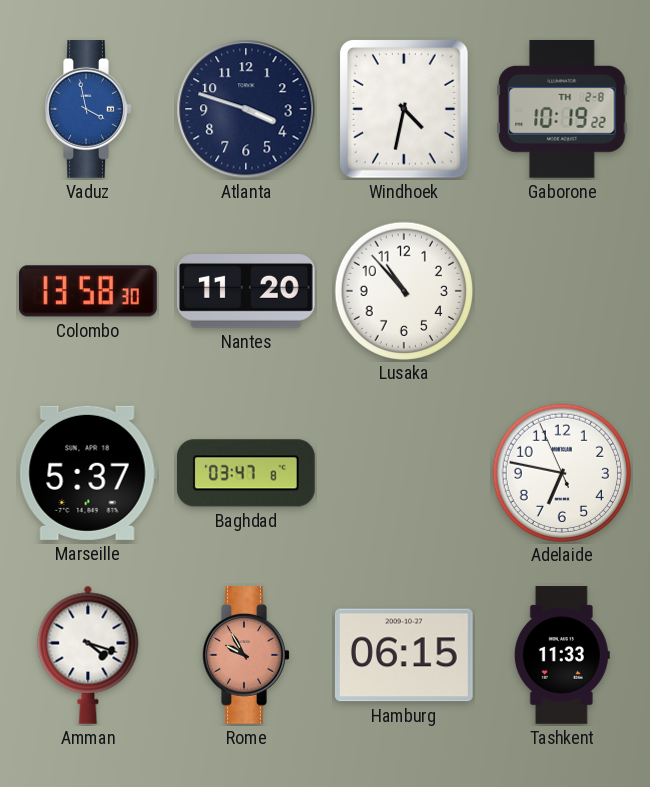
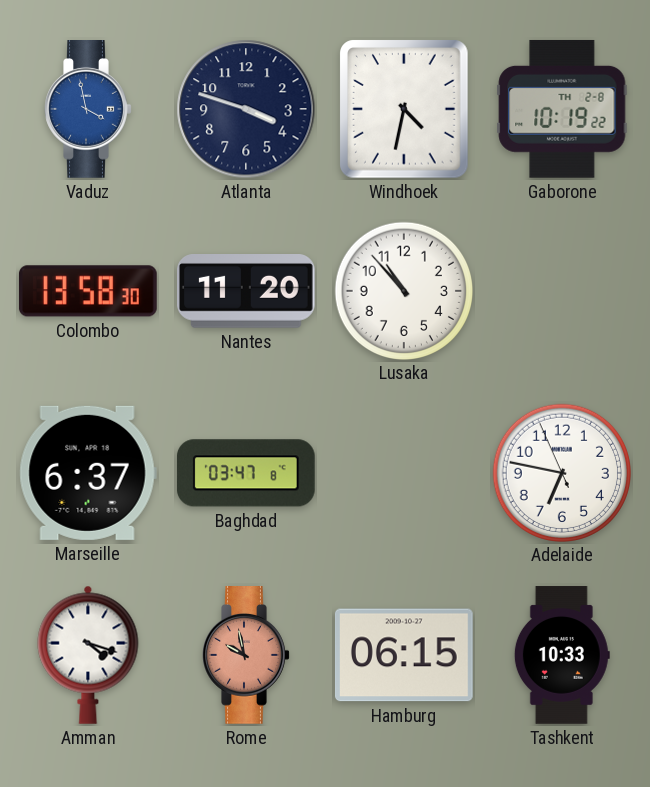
Marseille: 5:37 -> 6:37
Rome: 9:55 -> 9:58
Tashkent: 11:33 -> 10:33
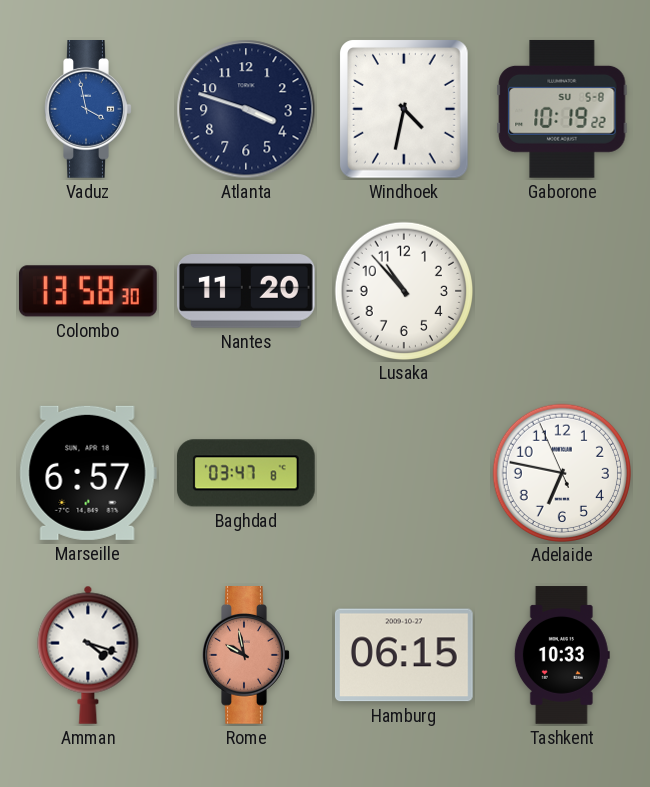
Gaborone date: TH 2-8 -> SU 5-8
Marseille: 6:37 -> 6:57
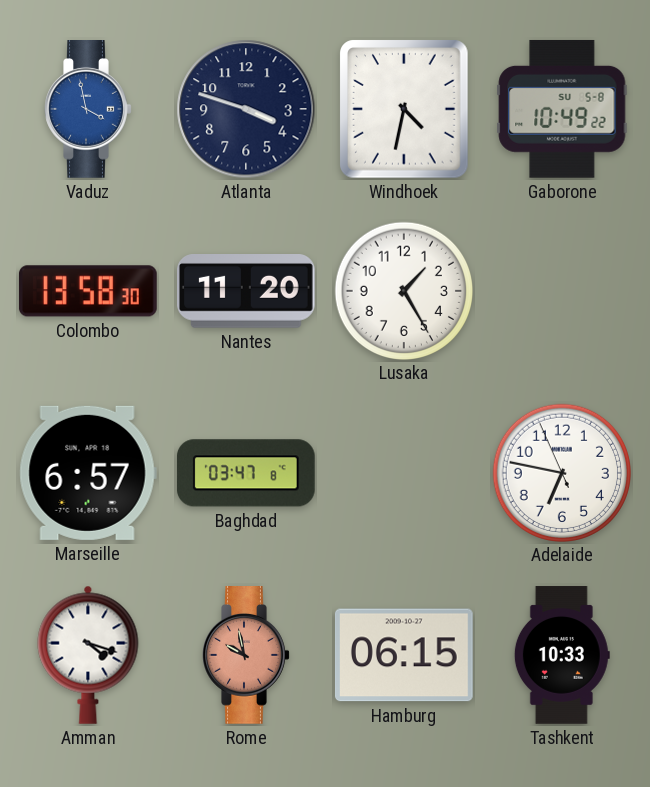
Gaborone: 10:19 -> 10:49
Lusaka: 10:53 -> 1:25
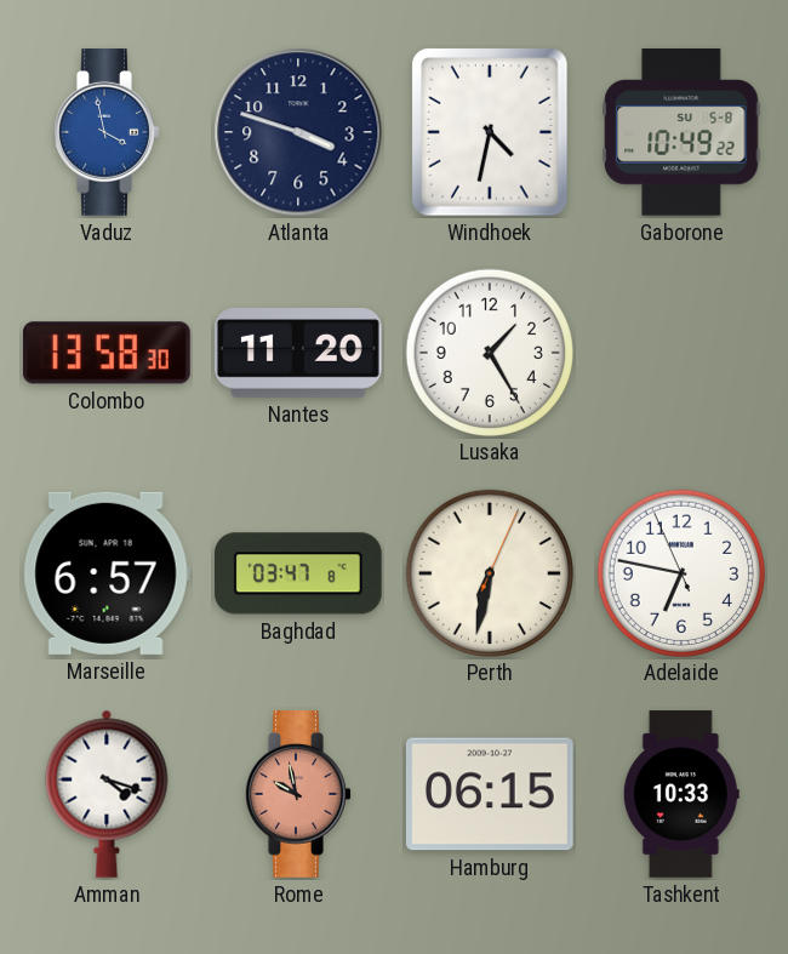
Perth: none -> 6:32
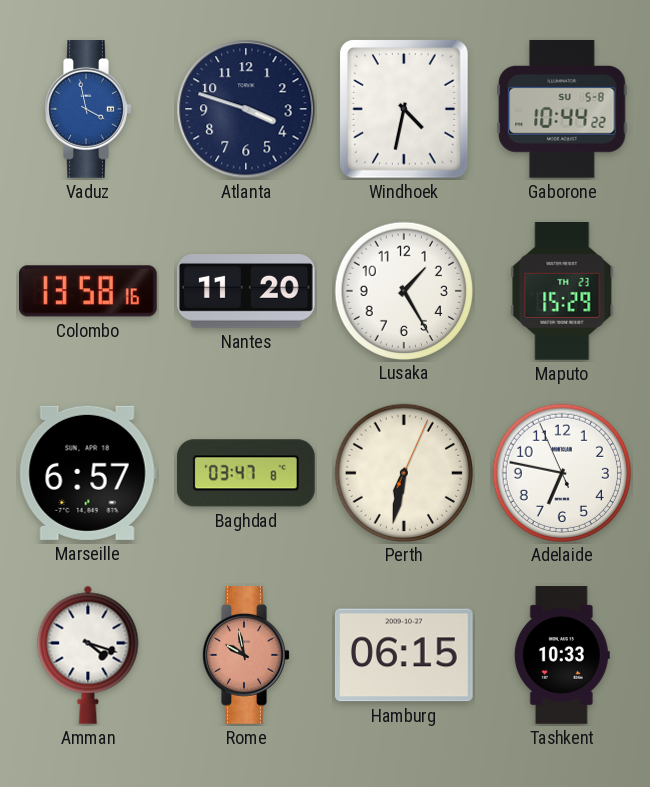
Gaborone: 10:49 -> 10:44
Colombo: 13:58:30 -> 13:58:16
Maputo: none -> 15:29
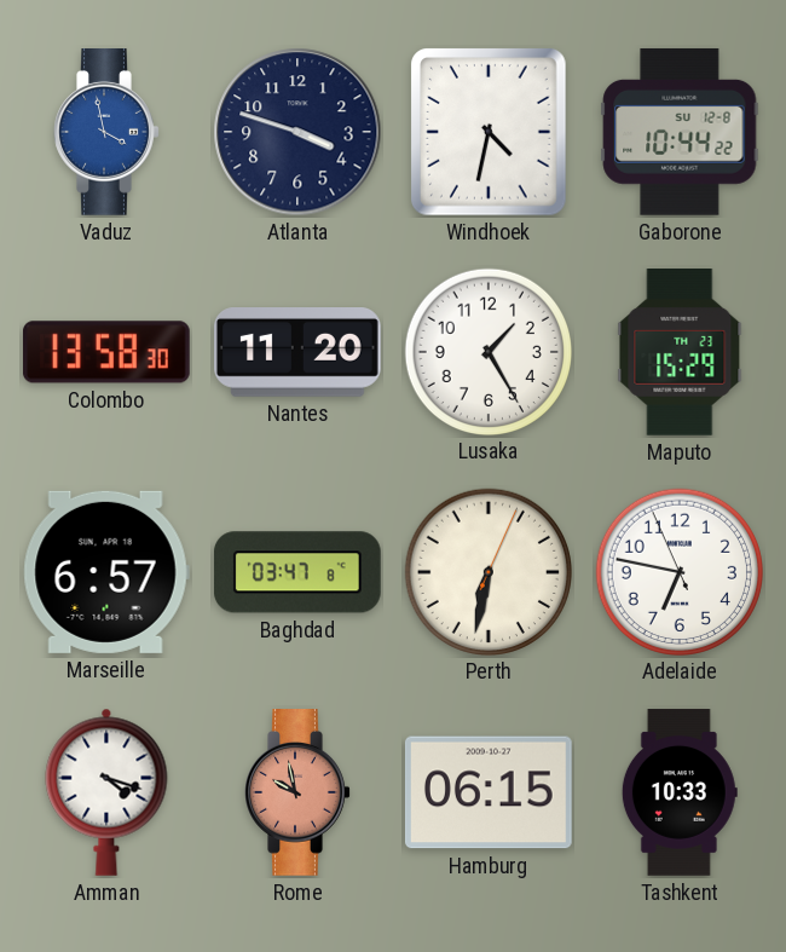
Gaborone date: SU 5-8 -> SU 12-8
Colombo: 13:58:16 -> 13:58:30
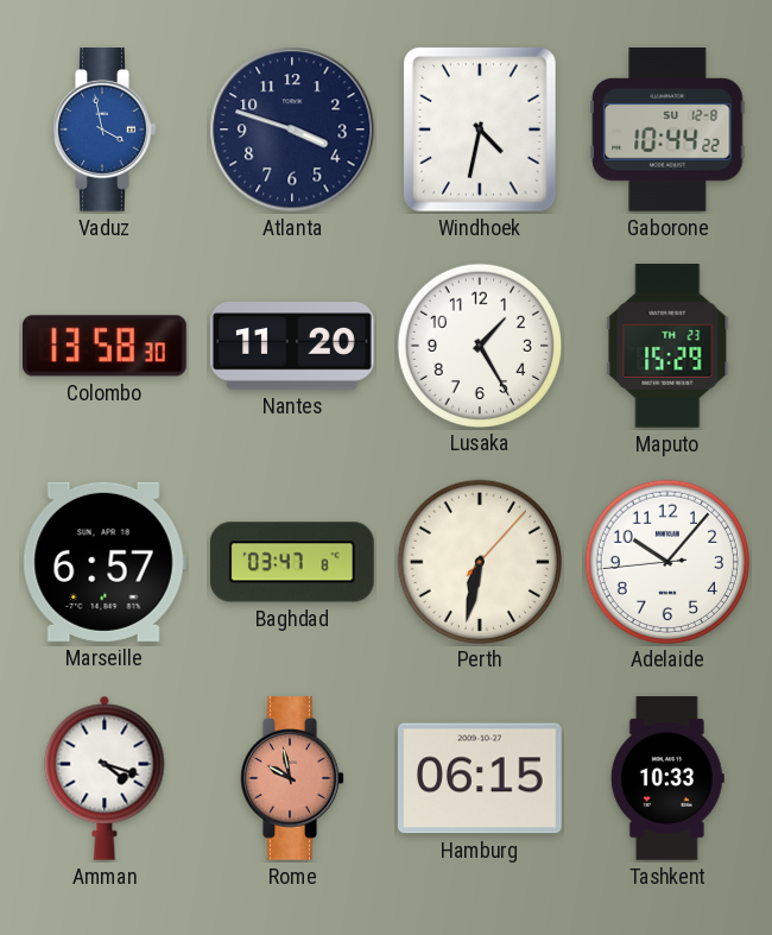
Perth: 6:32:04 -> 6:32:07
Adelaide: 6:46 -> 10:06
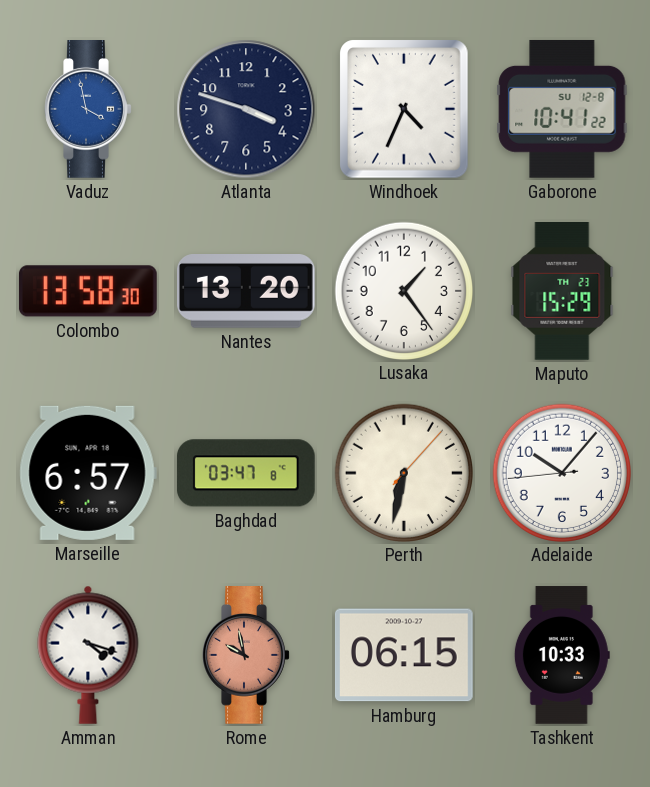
Windhoek: 4:32 -> 4:34
Gaborone: 10:44 -> 10:41
Nantes: 11:20 -> 13:20
Lusaka: 1:25 -> 1:24
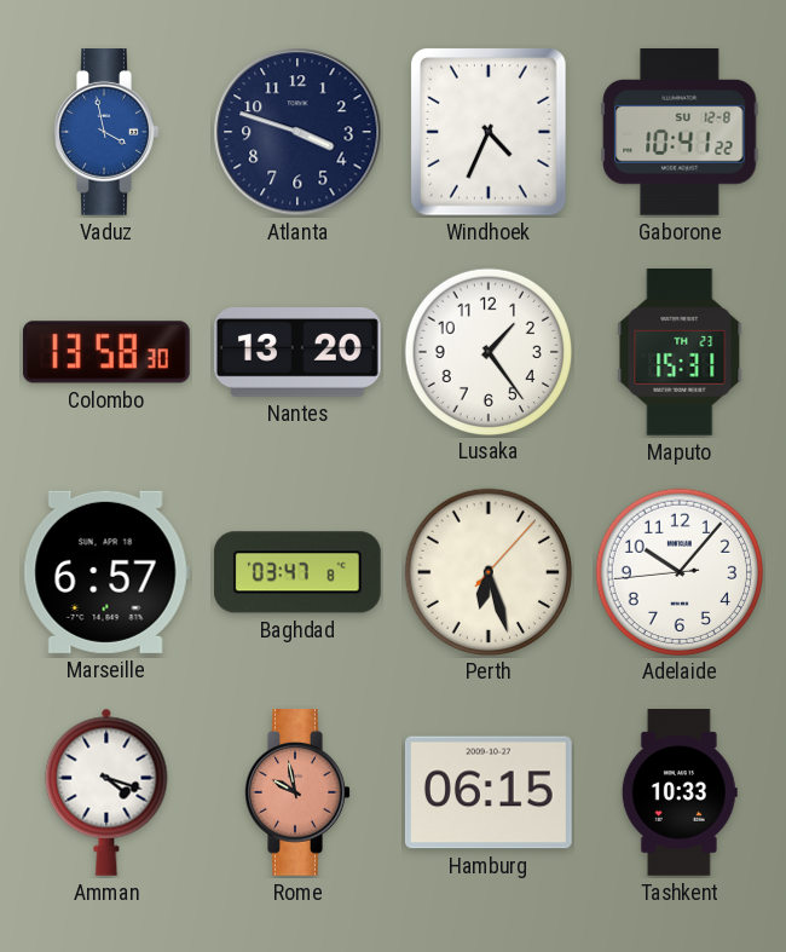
Maputo: 15:29 -> 15:31
Perth: 6:32 -> 6:27
